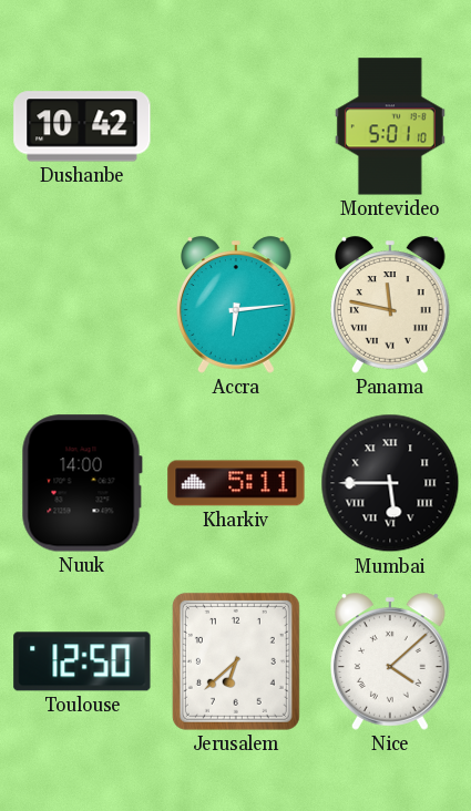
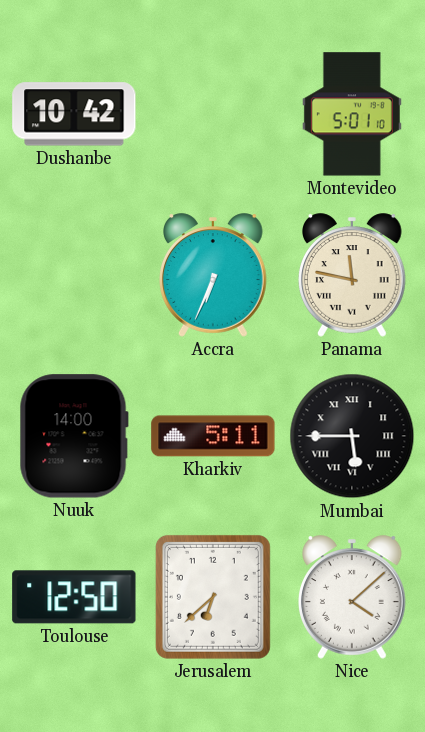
Accra: 6:14 -> 6:34
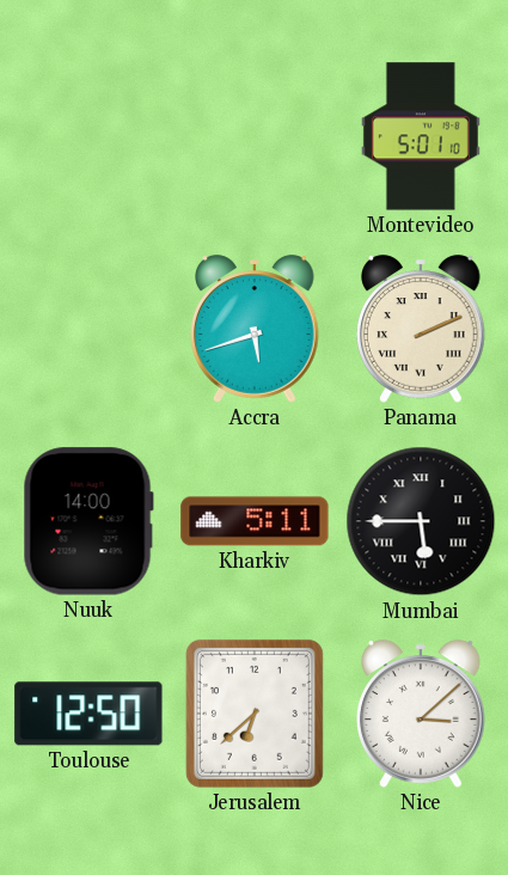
Dushanbe: 10:42 -> none
Accra: 6:34 -> 5:42
Panama: 11:47 -> 2:11
Nice: 4:08 -> 3:08
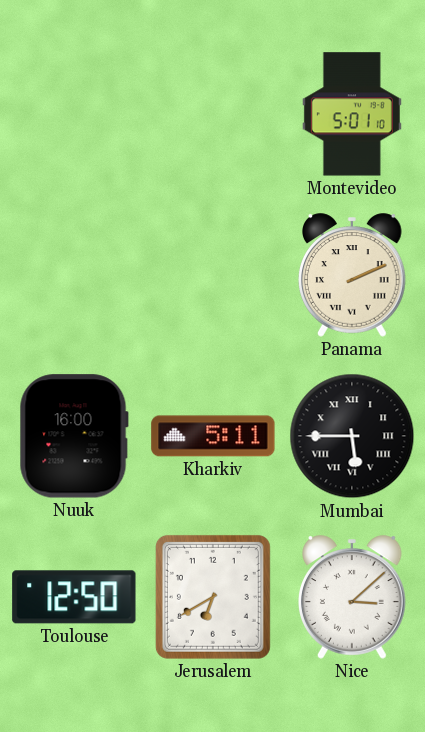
Accra: 5:42 -> none
Nuuk: 14:00 -> 16:00
Jerusalem: 6:38 -> 6:40
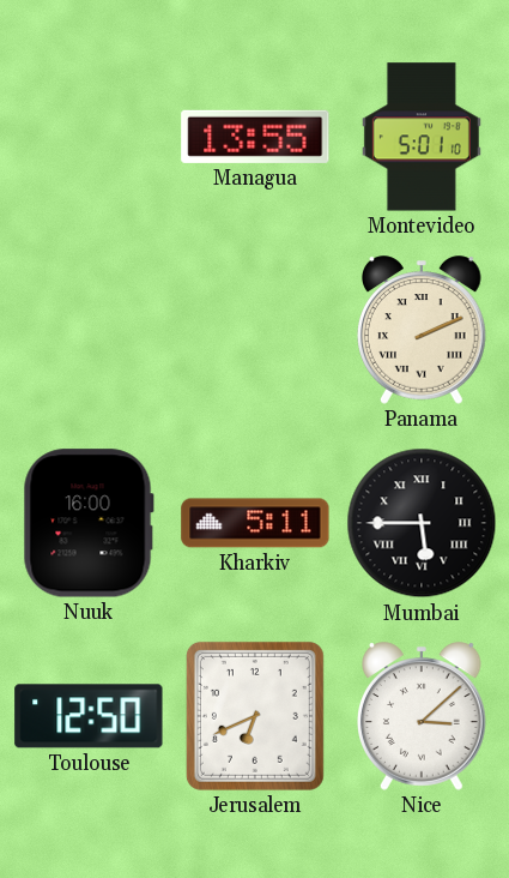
Managua: none -> 13:55
Jerusalem: 6:40 -> 6:41
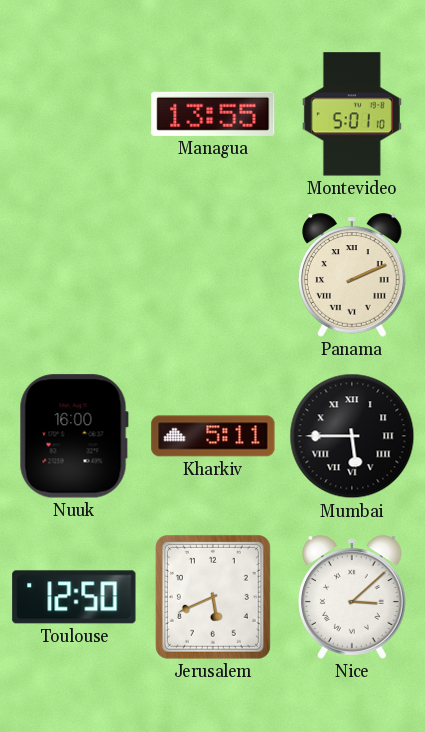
Jerusalem: 6:41 -> 5:41
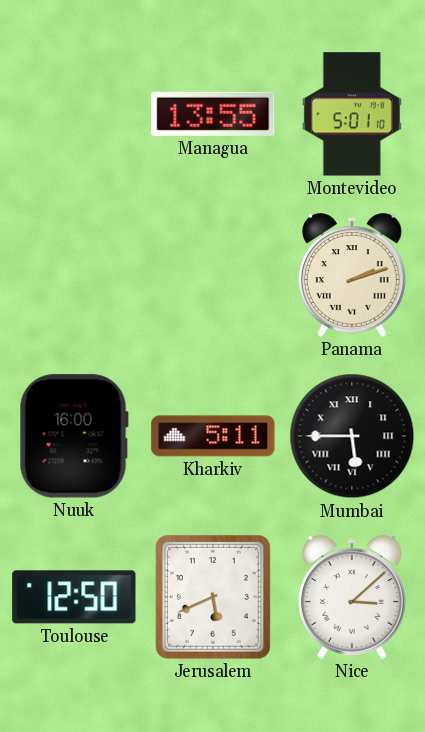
Panama: 2:11 -> 2:12
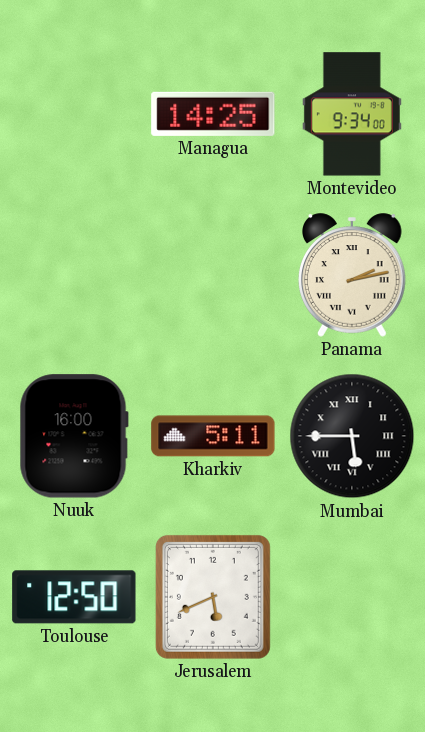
Managua: 13:55 -> 14:25
Montevideo: 5:01 -> 9:34
Panama: 2:12 -> 2:13
Nice: 3:08 -> none
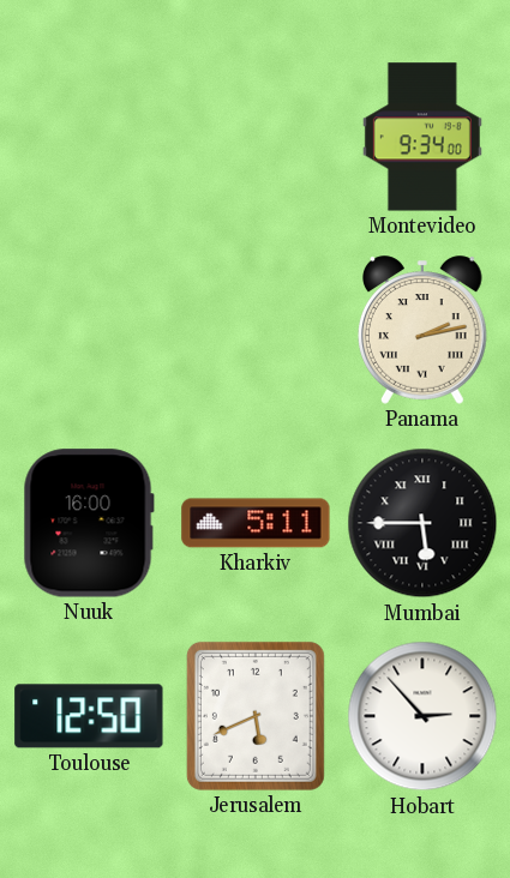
Managua: 14:25 -> none
Hobart: none -> 2:53
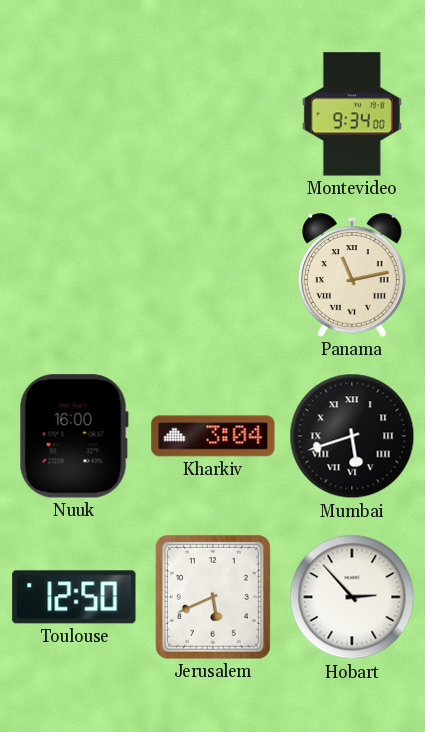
Panama: 2:13 -> 11:13
Kharkiv: 5:11 -> 3:04
Mumbai: 5:45 -> 5:42
